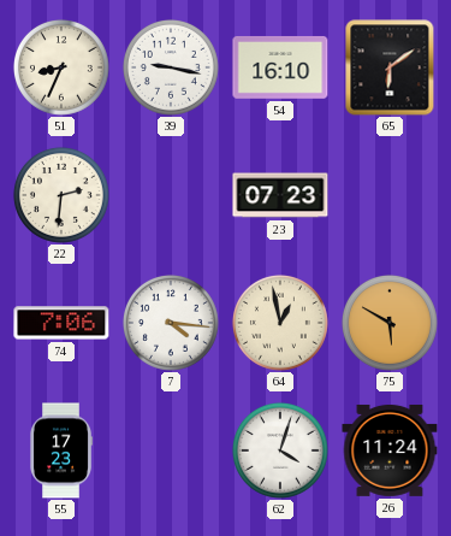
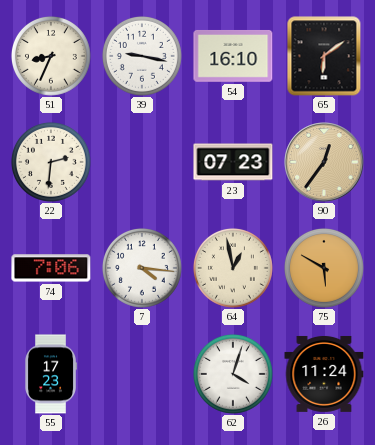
90: none -> 12:36
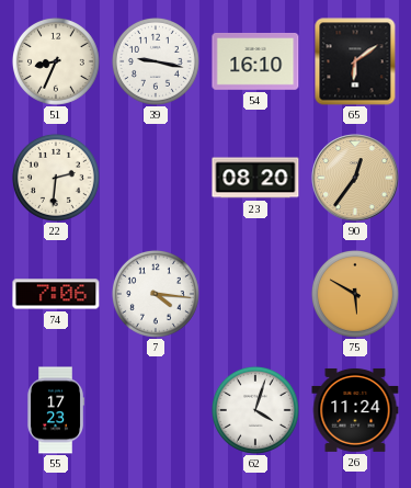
23: 07:23 -> 08:20
64: 12:58 -> none
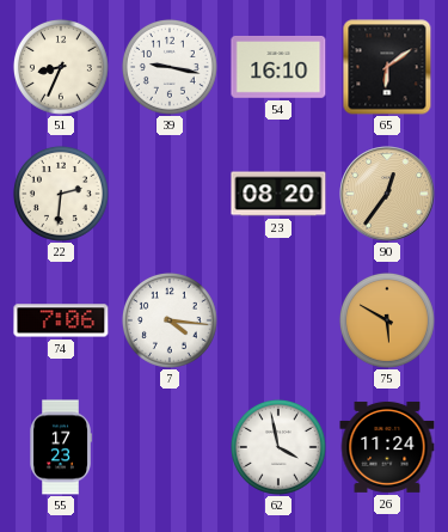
62: 4:03 -> 3:58
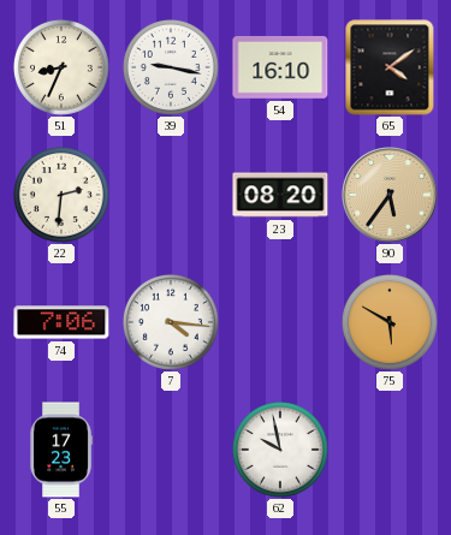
65: 6:09 -> 4:09
90: 12:36 -> 5:36
62: 3:58 -> 9:58
26: 11:24 -> none
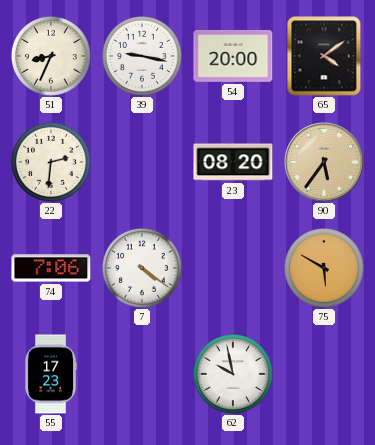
54: 16:10 -> 20:00
7: 4:16 -> 4:21
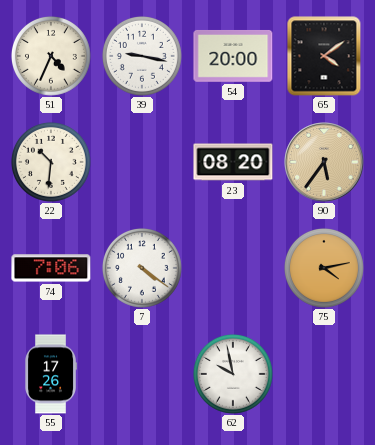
51: 8:34 -> 4:34
22: 2:31 -> 10:31
75: 5:50 -> 4:13
55: 17:23 -> 17:26
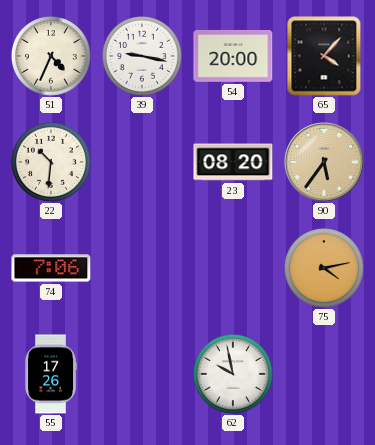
65: 4:09 -> 4:07
7: 4:21 -> none
